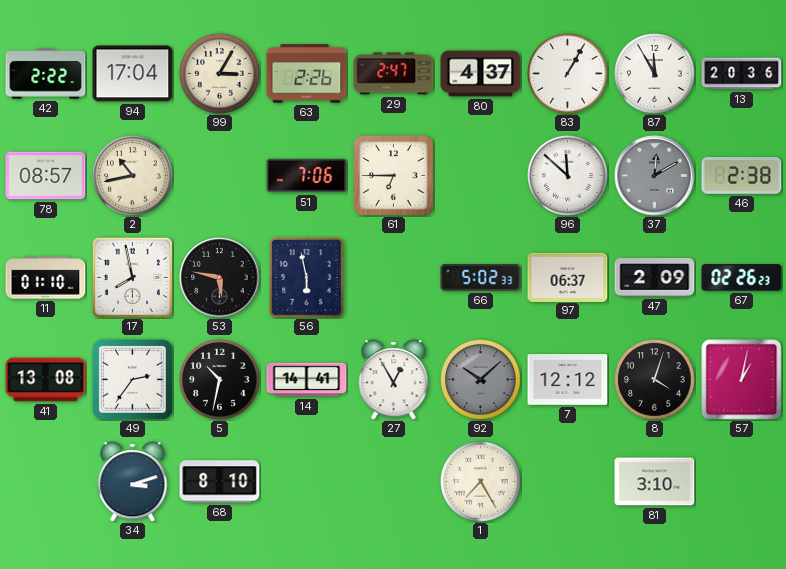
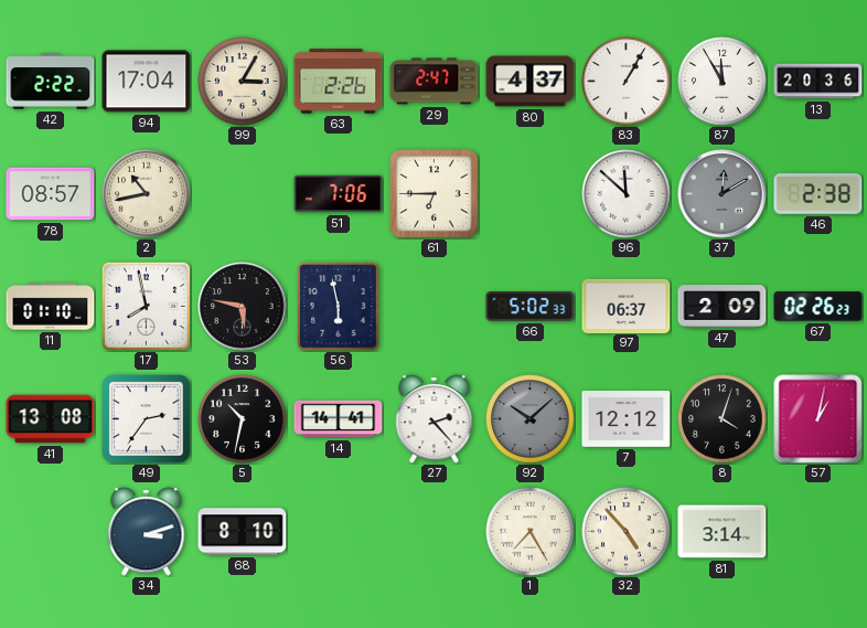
27: 12:55 -> 2:23
32: none -> 4:53
81: 3:10 -> 3:14
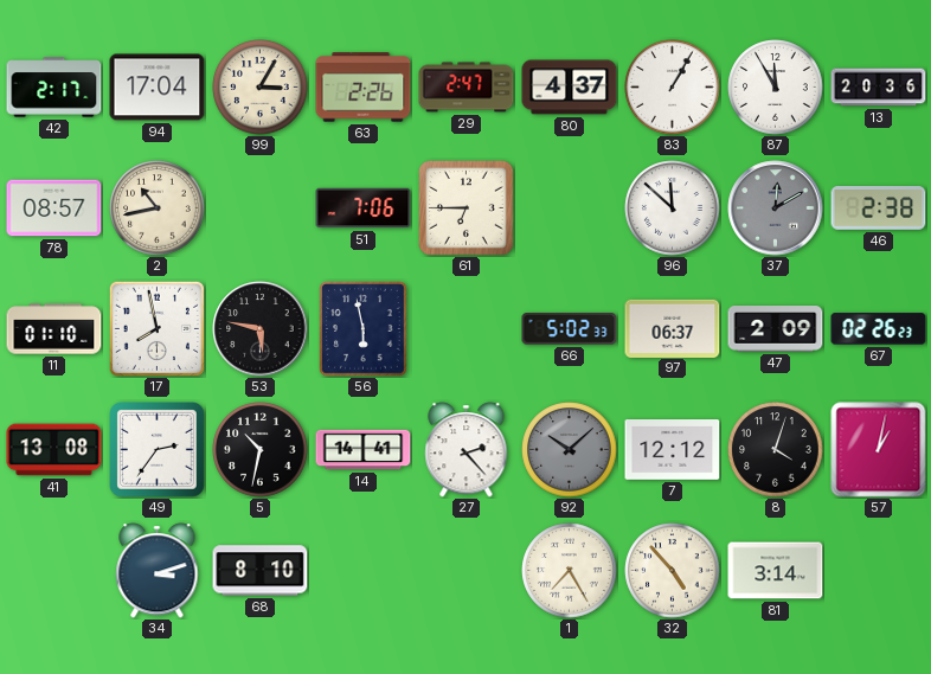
42: 2:22 -> 2:17
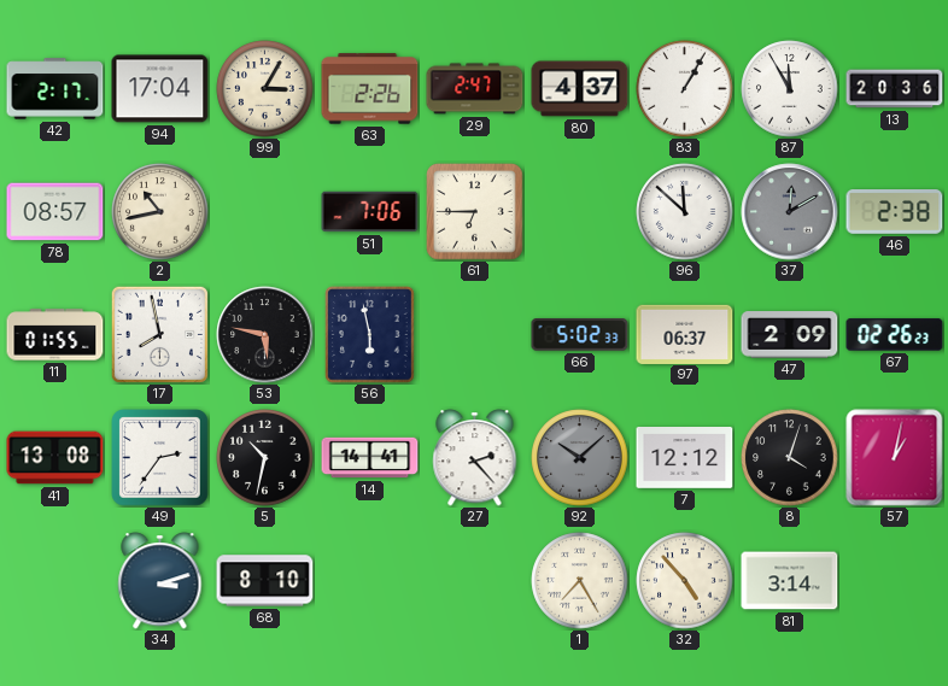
11: 01:10 -> 01:55
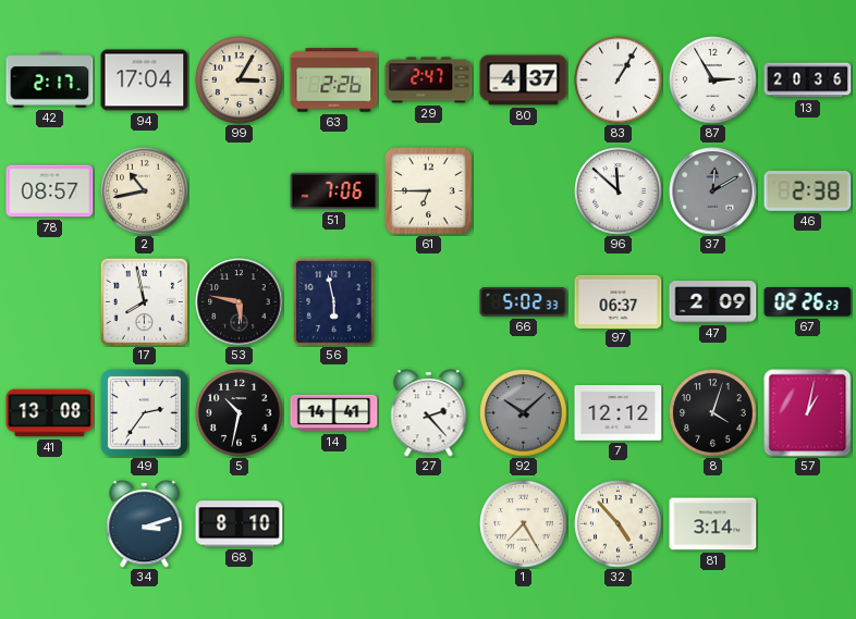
87: 11:55 -> 2:55
11: 01:55 -> none
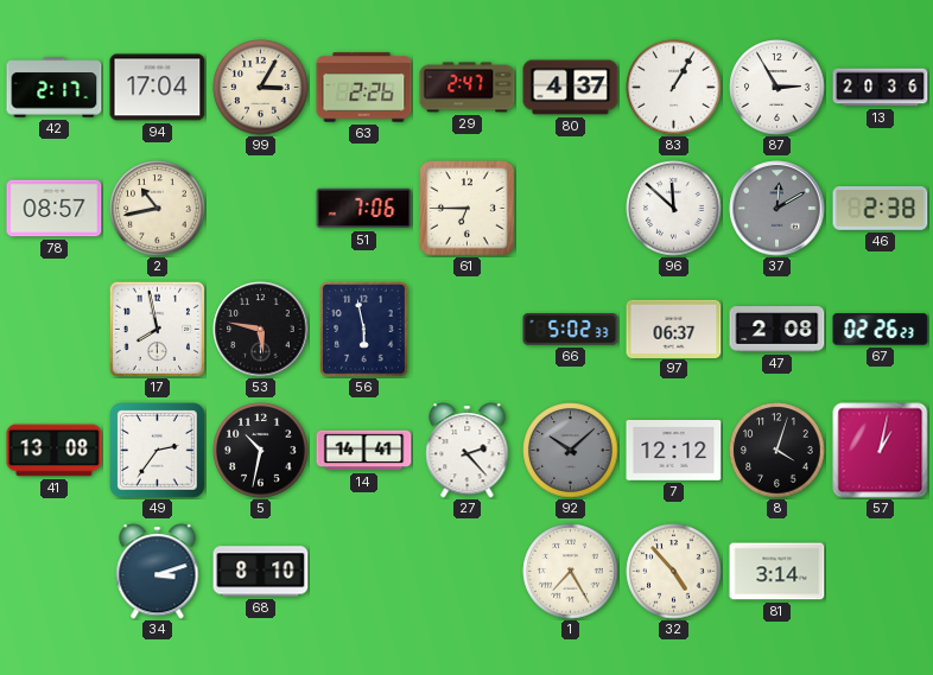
47: 2:09 -> 2:08
